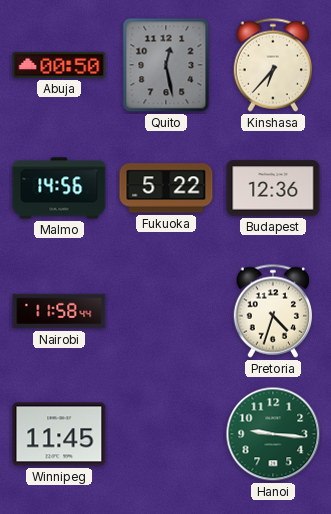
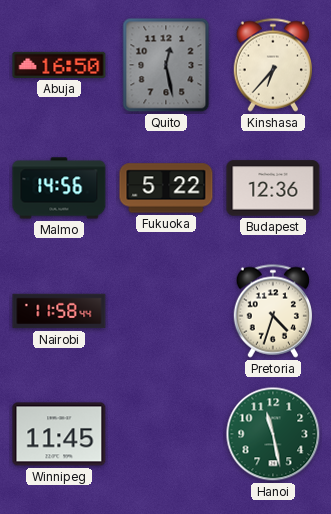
Abuja: 00:50 -> 16:50
Hanoi: 9:16 -> 11:28
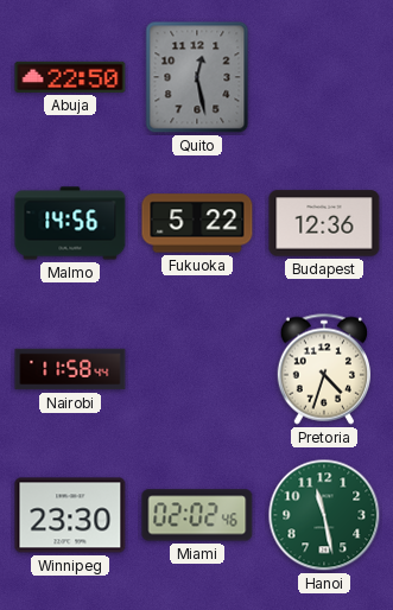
Abuja: 16:50 -> 22:50
Kinshasa: 6:37 -> none
Winnipeg: 11:45 -> 23:30
Miami: none -> 02:02
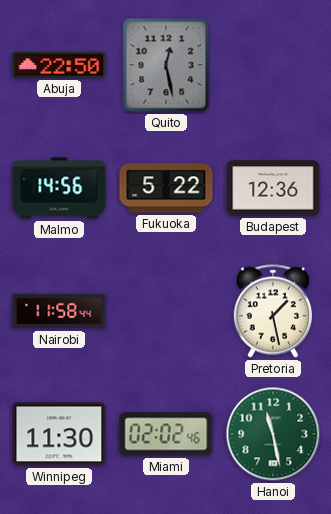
Pretoria: 4:33 -> 1:28
Winnipeg: 23:30 -> 11:30
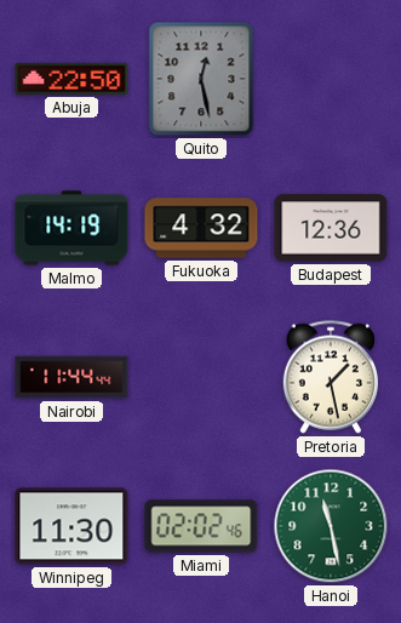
Malmo: 14:56 -> 14:19
Fukuoka: 5:22 -> 4:32
Nairobi: 11:58 -> 11:44
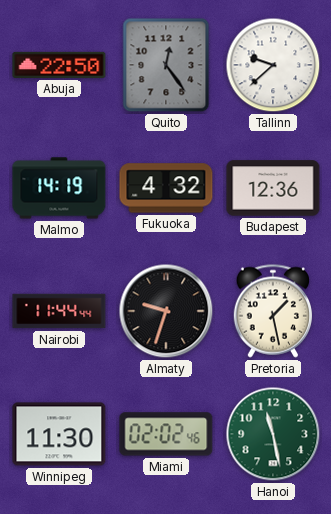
Quito: 12:28 -> 12:24
Tallinn: none -> 9:38
Almaty: none -> 9:33
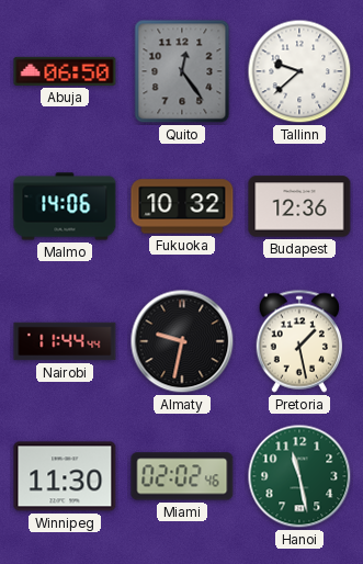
Abuja: 22:50 -> 06:50
Malmo: 14:19 -> 14:06
Fukuoka: 4:32 -> 10:32
Almaty: 9:33 -> 9:32
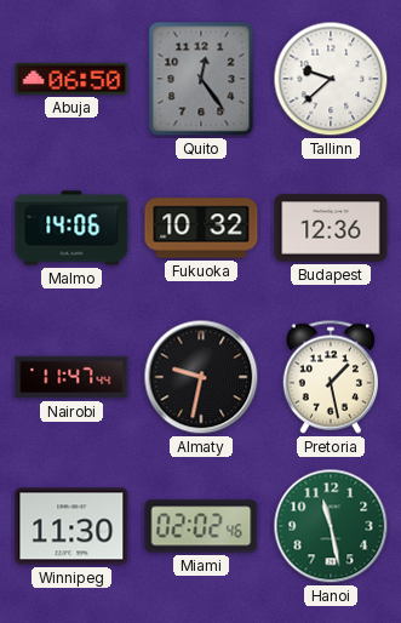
Nairobi: 11:44 -> 11:47
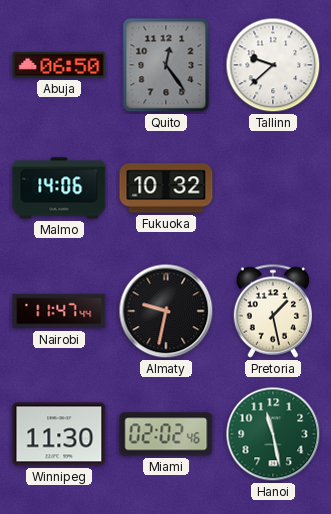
Budapest: 12:36 -> none
